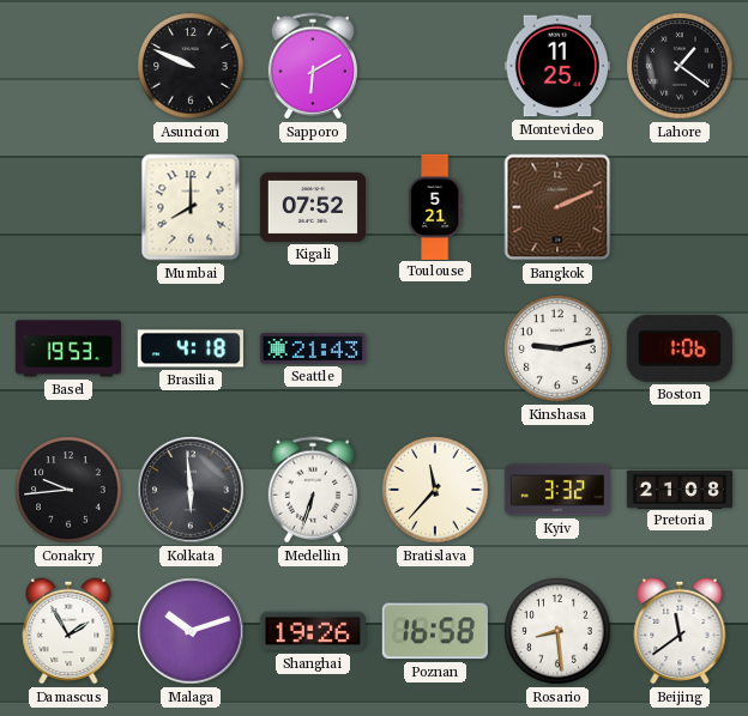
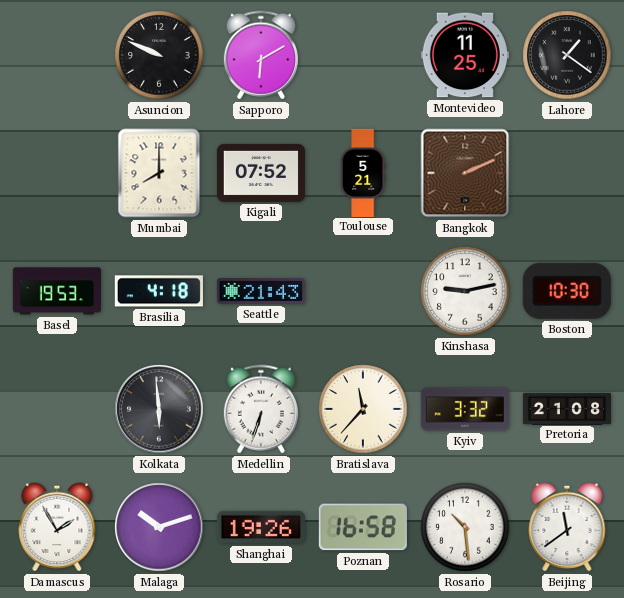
Boston: 1:06 -> 10:30
Conakry: 9:44 -> none
Rosario: 8:29 -> 10:29
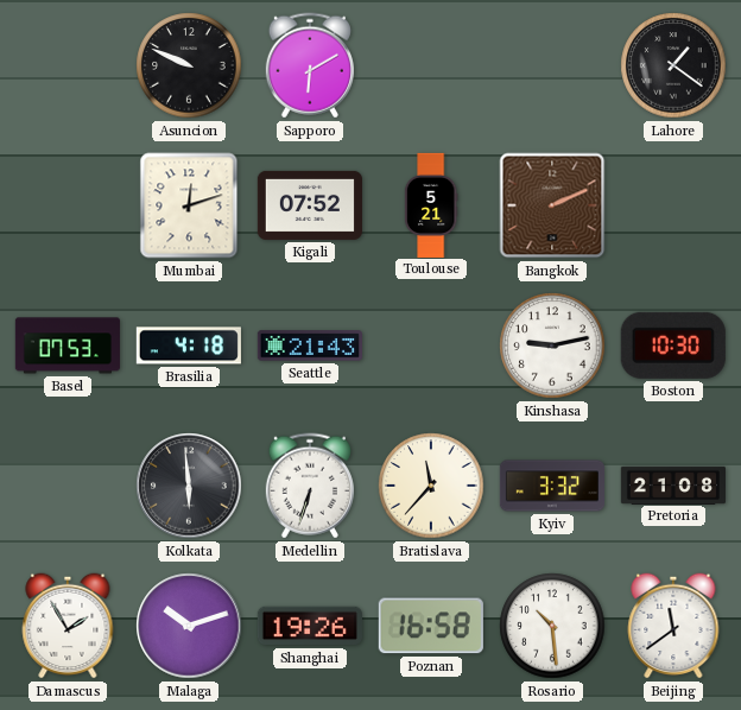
Montevideo: 11:25 -> none
Mumbai: 8:00 -> 12:12
Basel: 19:53 -> 07:53
